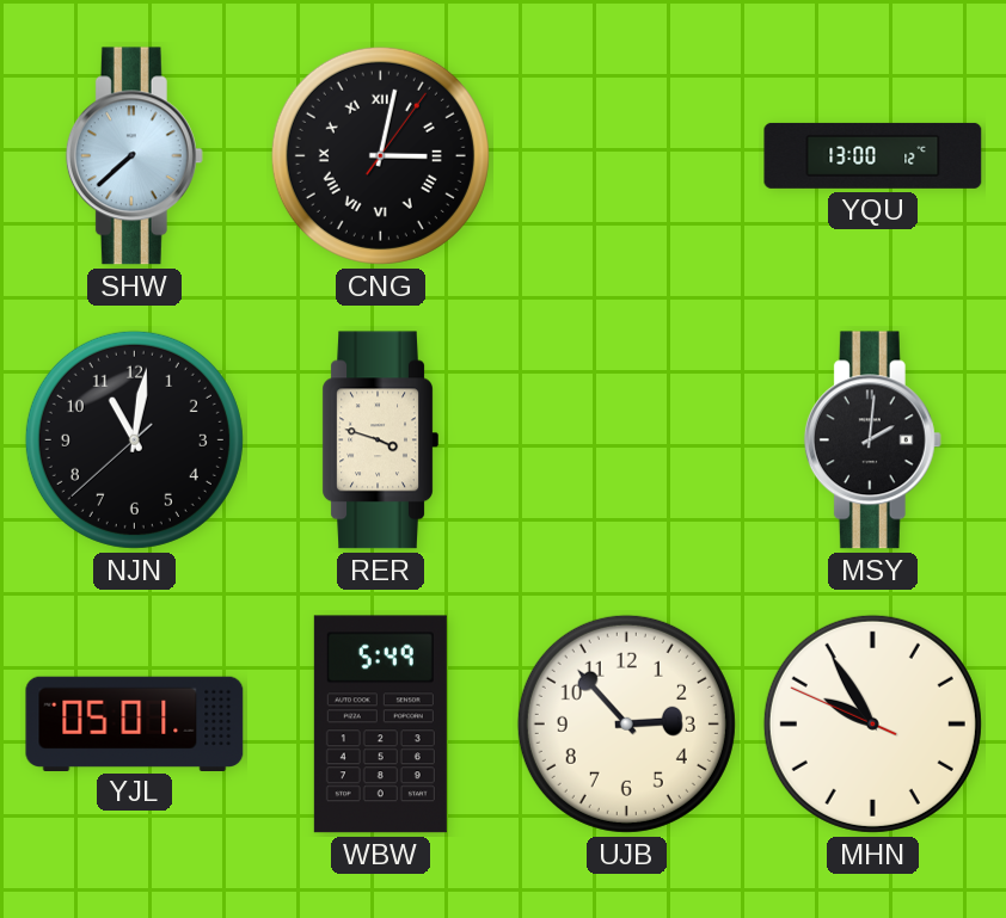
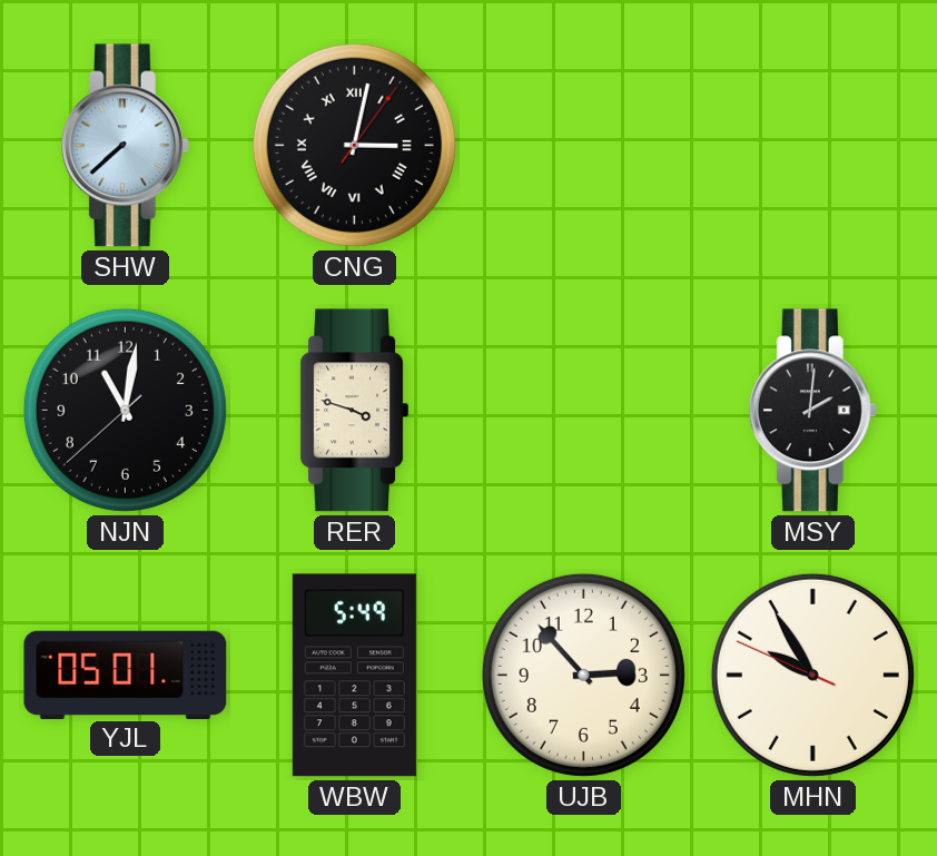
YQU: 13:00 -> none
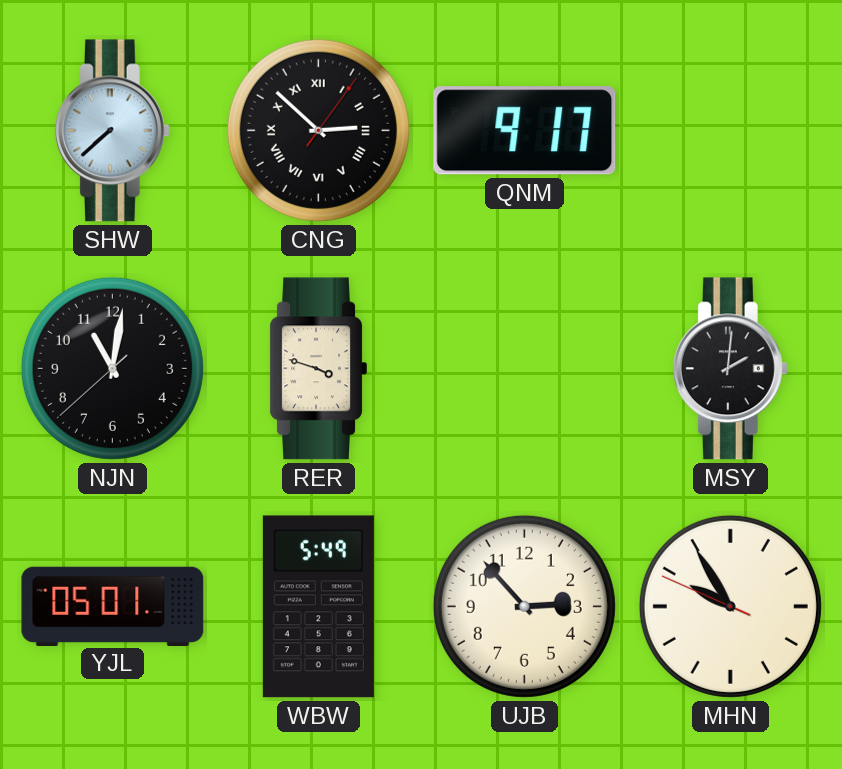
CNG: 3:02 -> 2:52
QNM: none -> 9:17
